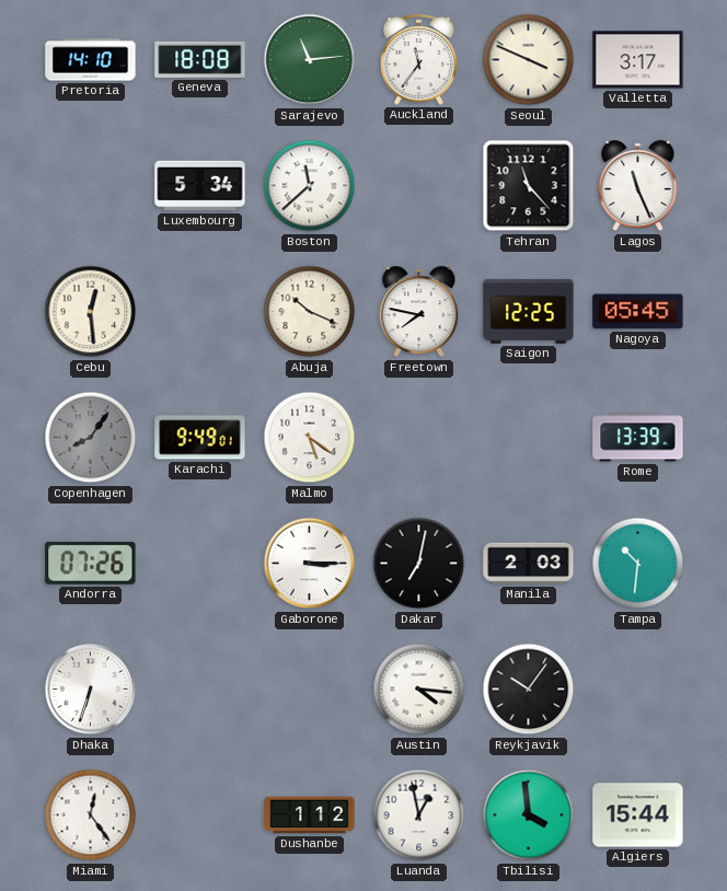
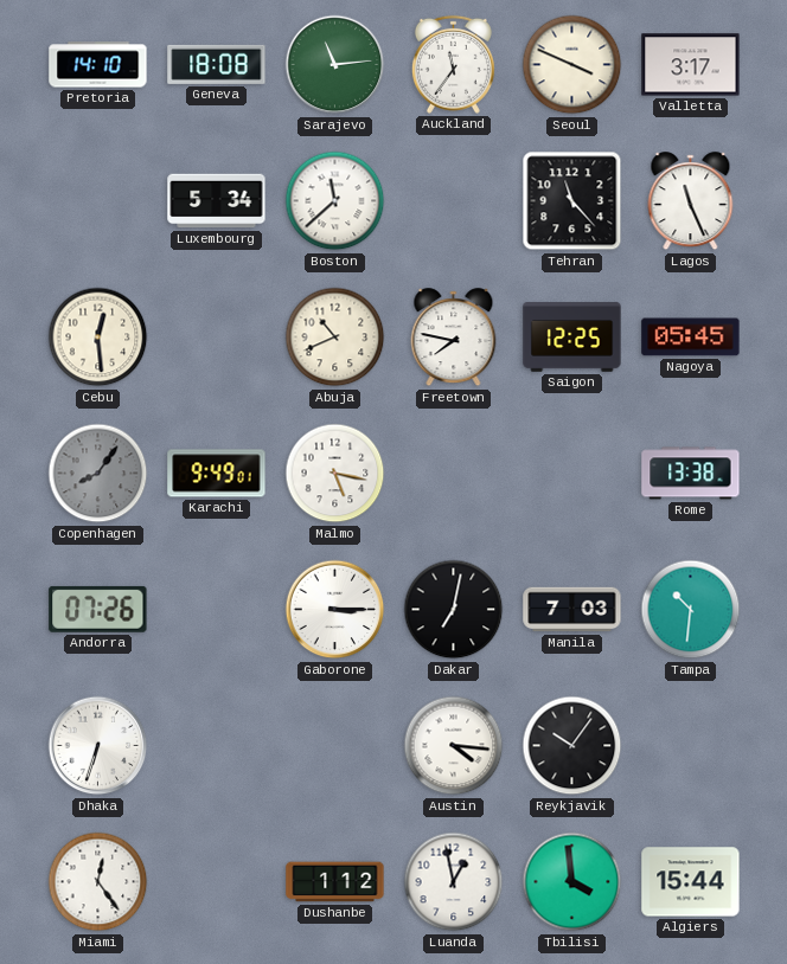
Abuja: 10:19 -> 10:41
Malmo: 5:21 -> 5:17
Rome: 13:39 -> 13:38
Manila: 2:03 -> 7:03
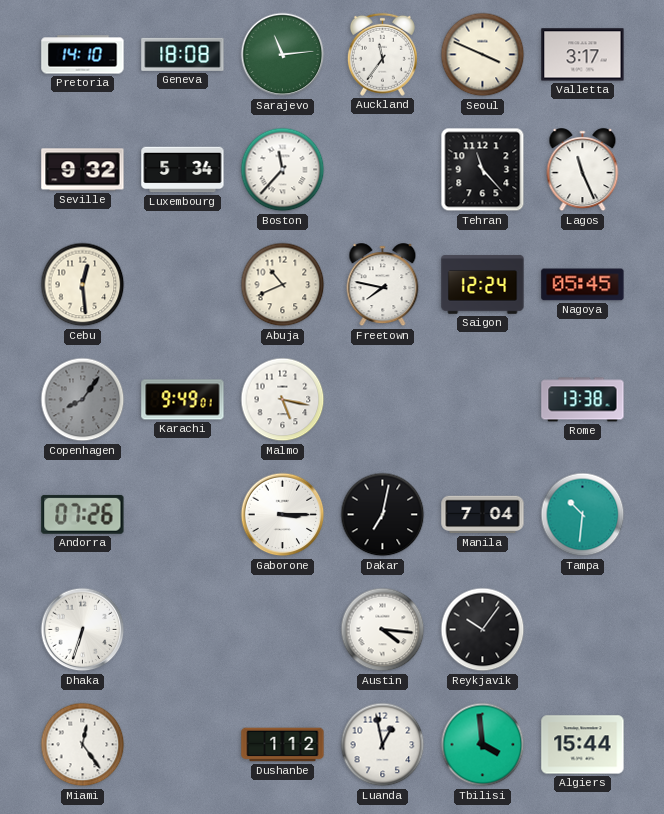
Seville: none -> 9:32
Boston: 11:38 -> 11:37
Saigon: 12:25 -> 12:24
Manila: 7:03 -> 7:04
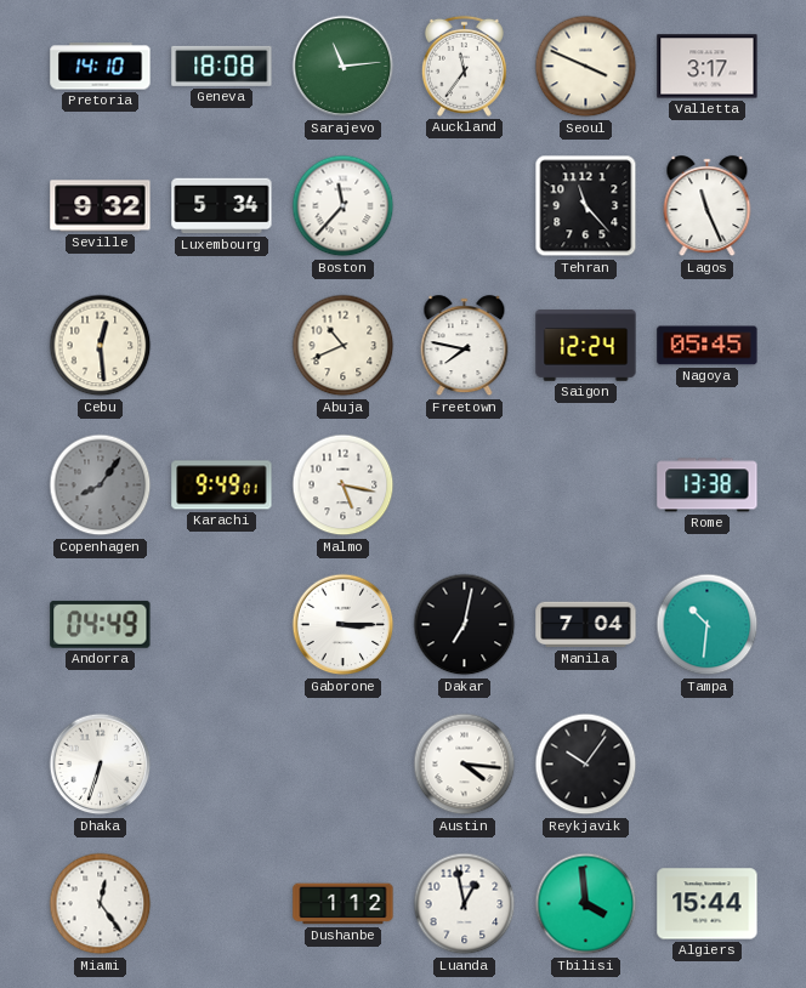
Andorra: 07:26 -> 04:49
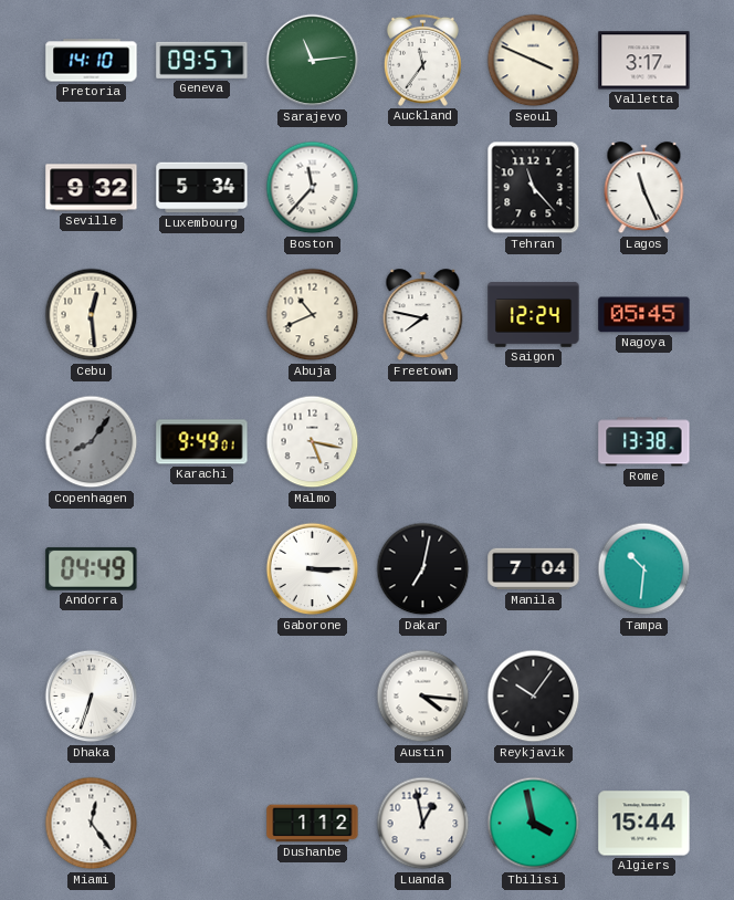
Geneva: 18:08 -> 09:57
Tbilisi: 3:59 -> 3:58
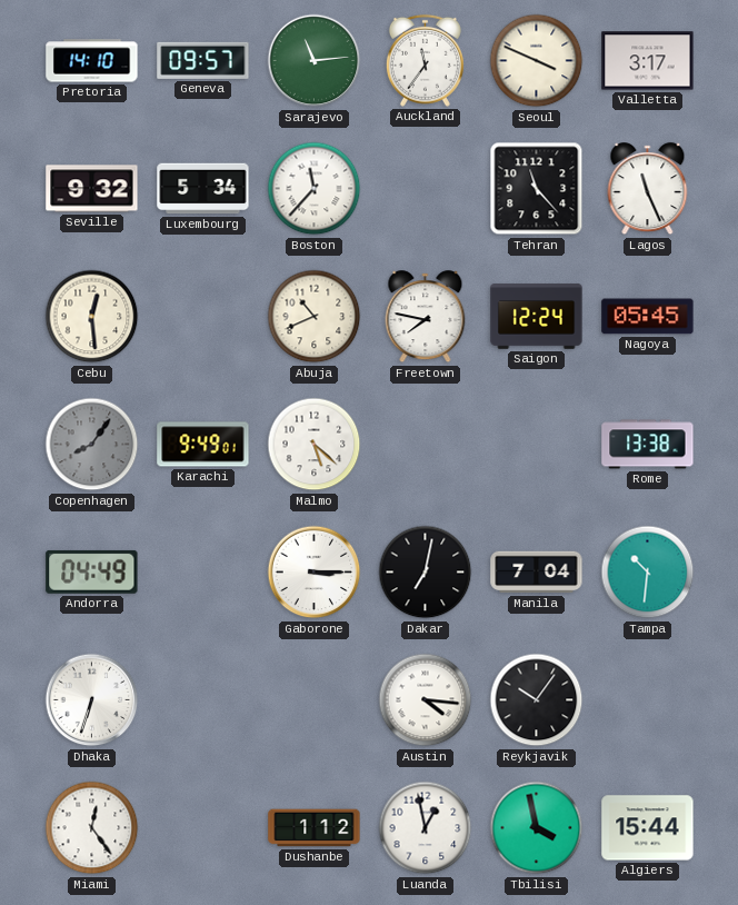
Malmo: 5:17 -> 5:22
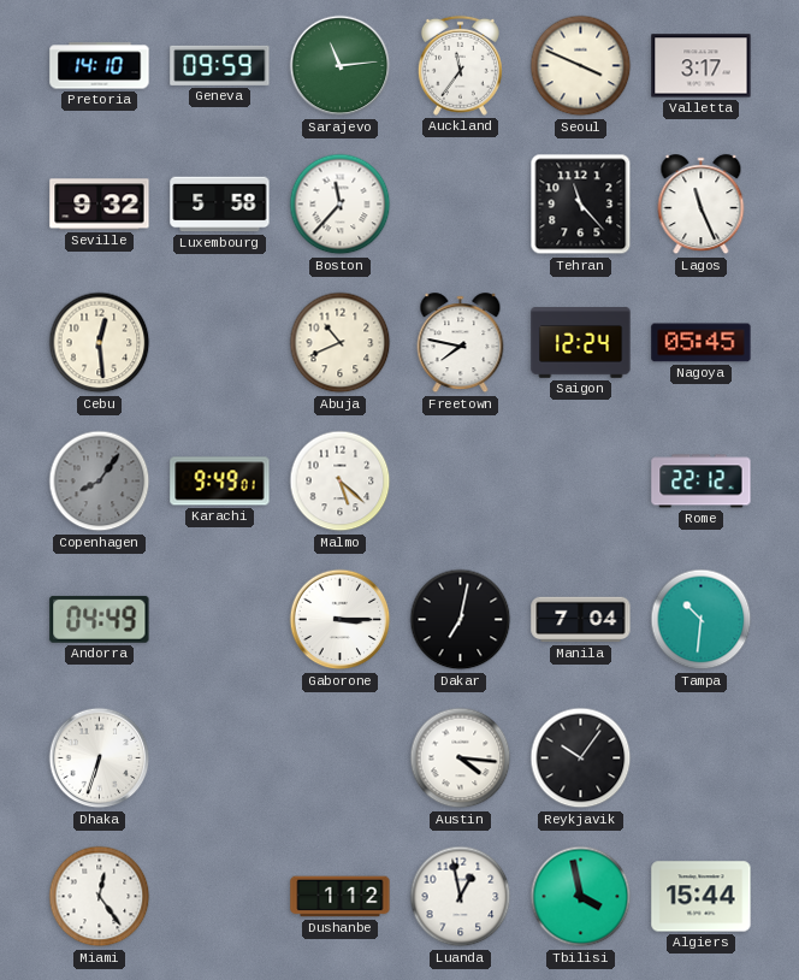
Geneva: 09:57 -> 09:59
Luxembourg: 5:34 -> 5:58
Rome: 13:38 -> 22:12
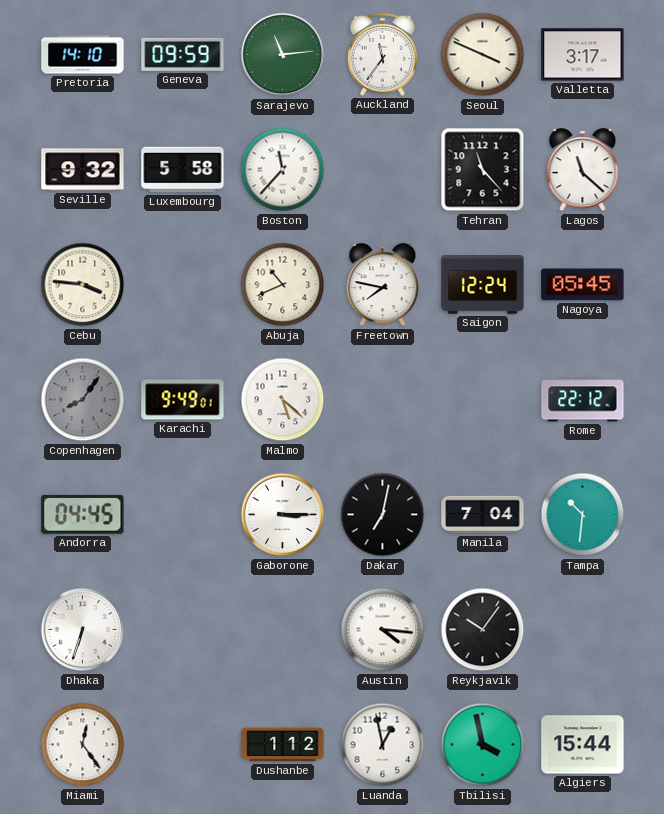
Lagos: 11:26 -> 11:22
Cebu: 12:29 -> 3:46
Andorra: 04:49 -> 04:45
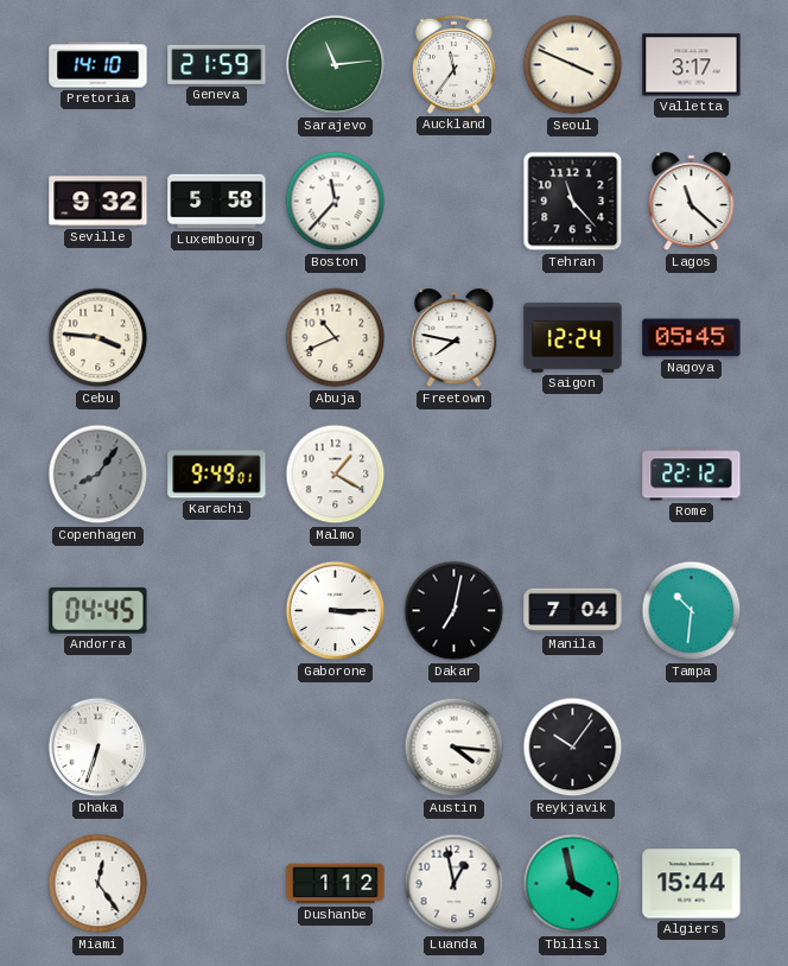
Geneva: 09:59 -> 21:59
Malmo: 5:22 -> 1:20
